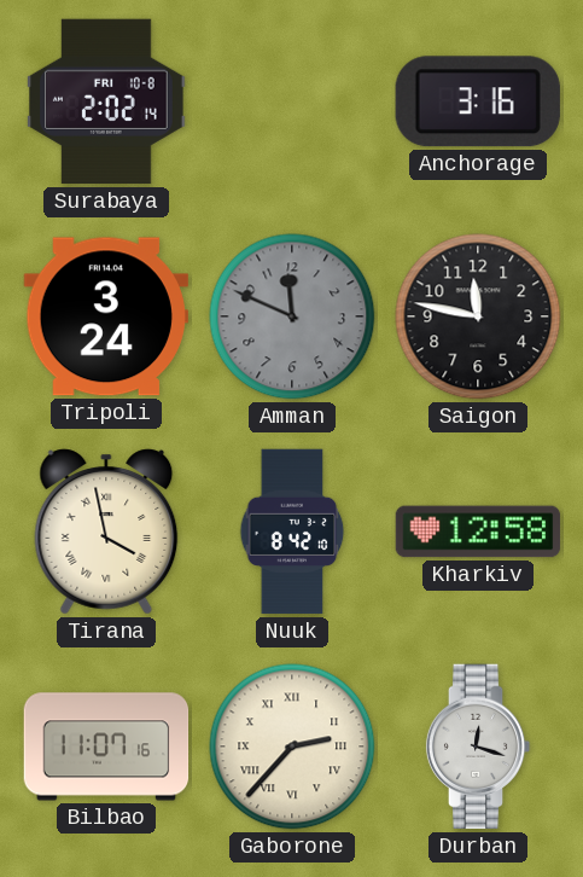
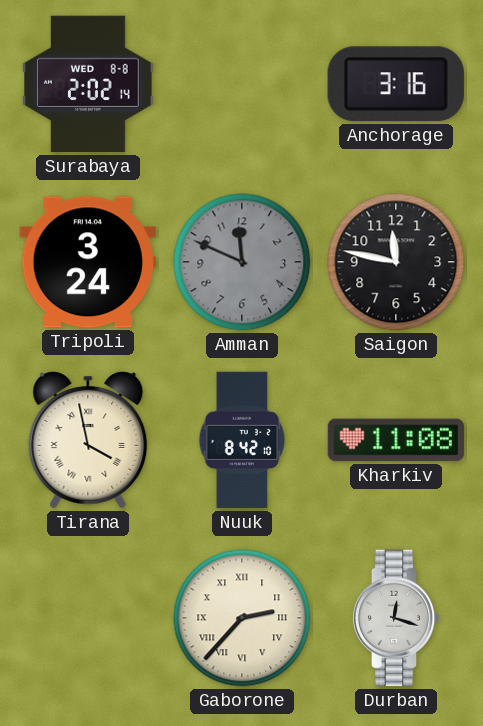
Surabaya date: FRI 10-8 -> WED 8-8
Kharkiv: 12:58 -> 11:08
Bilbao: 11:07 -> none
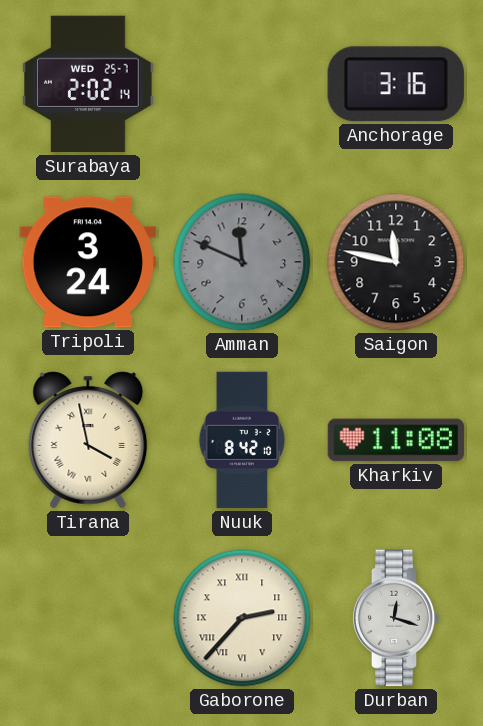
Surabaya date: WED 8-8 -> WED 25-7
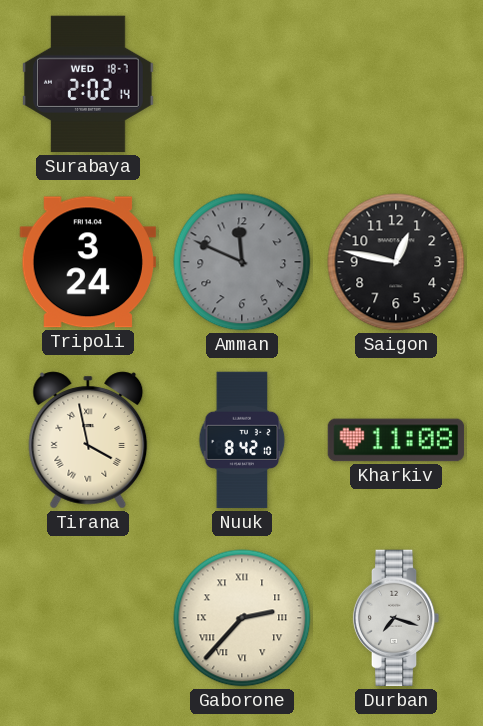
Surabaya date: WED 25-7 -> WED 18-7
Anchorage: 3:16 -> none
Saigon: 11:47 -> 12:47
Durban: 12:18 -> 7:18
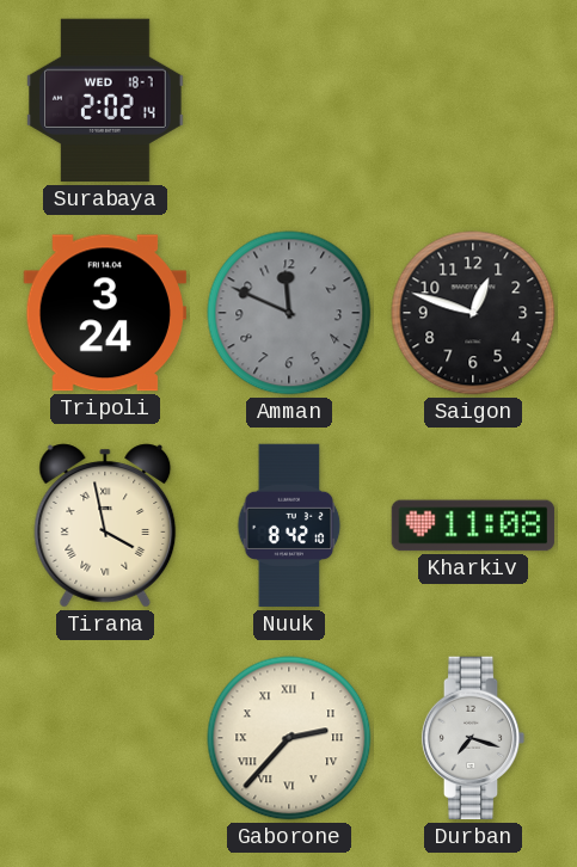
Saigon: 12:47 -> 12:48
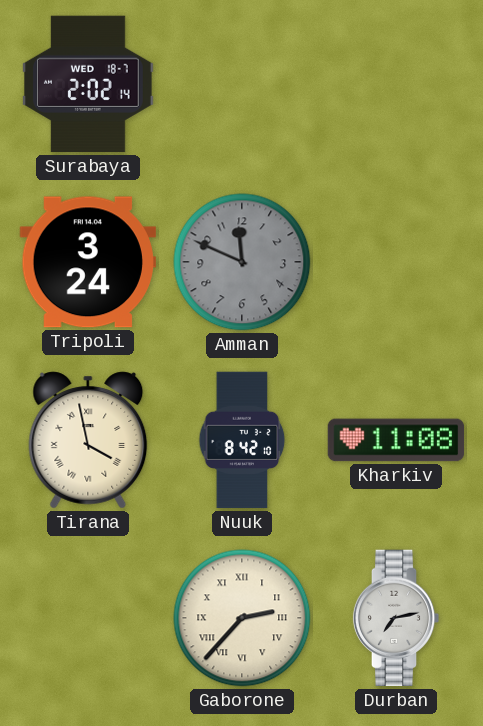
Saigon: 12:48 -> none
Durban: 7:18 -> 7:13
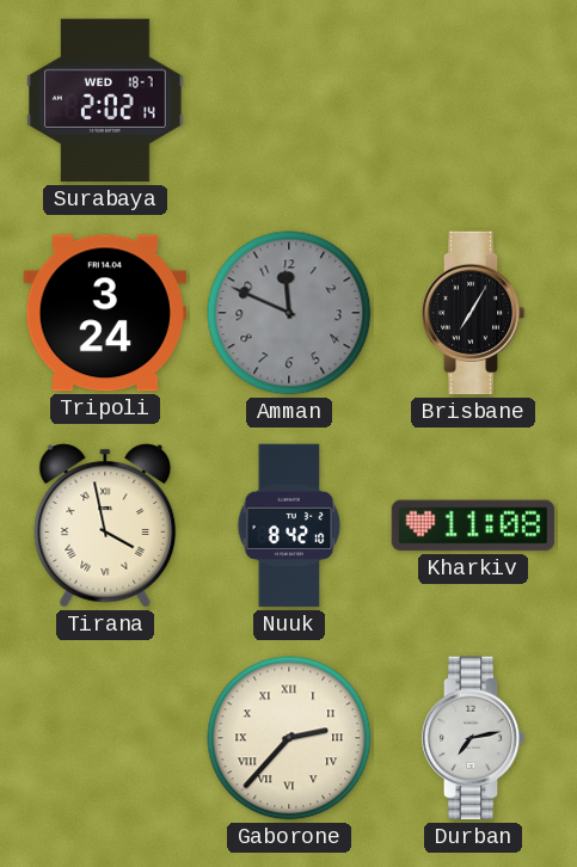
Brisbane: none -> 7:05
